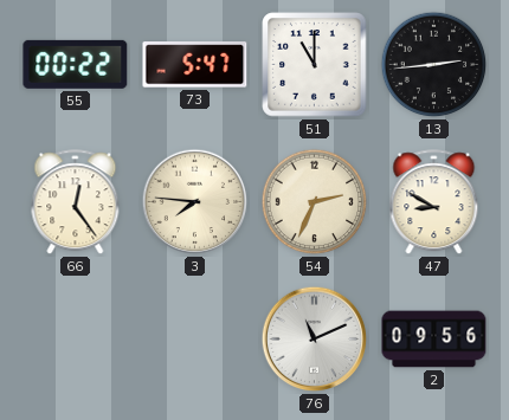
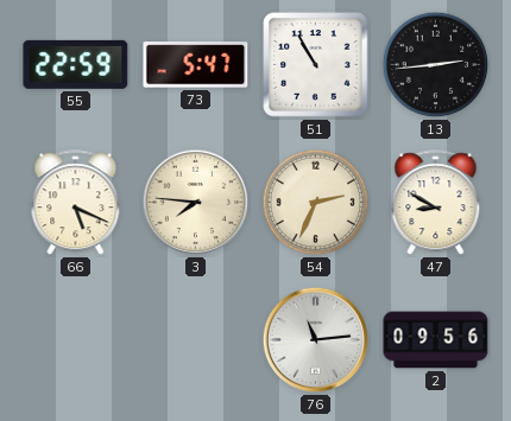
55: 00:22 -> 22:59
51: 11:00 -> 10:55
66: 12:24 -> 5:19
76: 11:11 -> 11:14
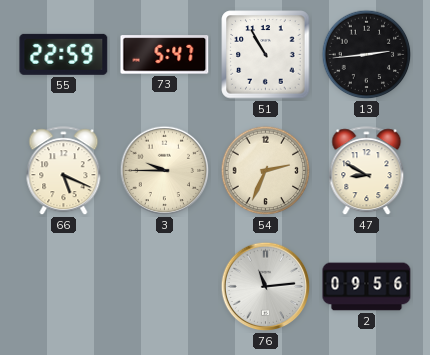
3: 7:46 -> 9:45
